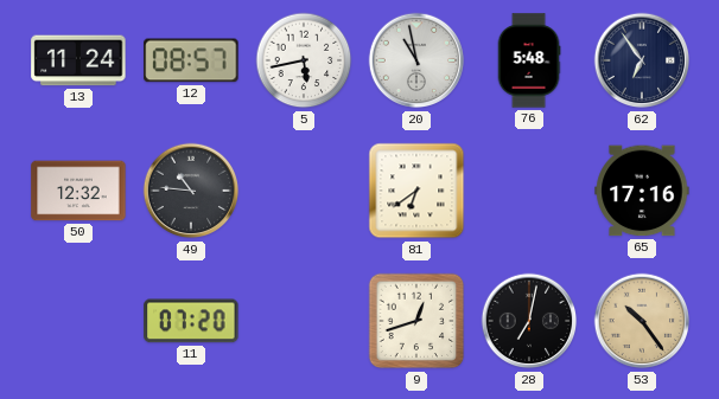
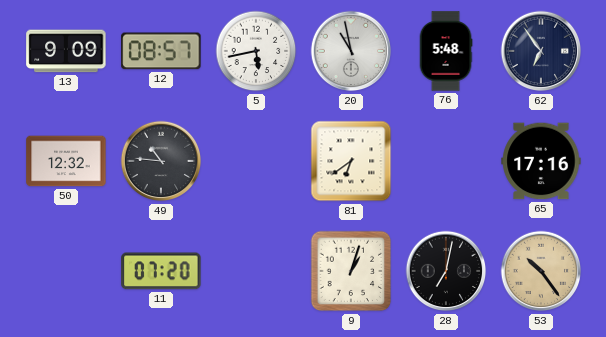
13: 11:24 -> 9:09
9: 12:42 -> 1:03
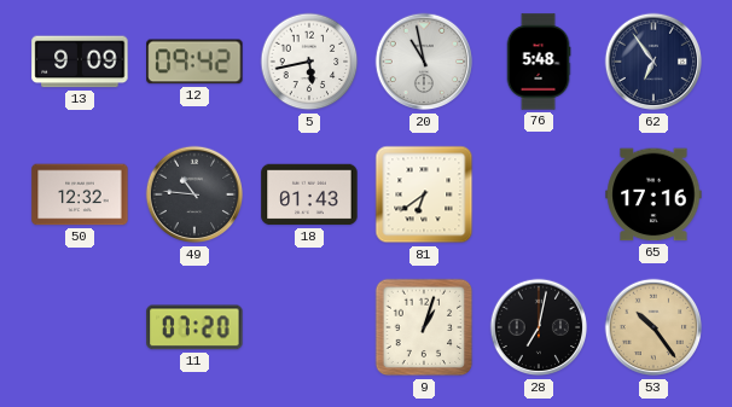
12: 08:57 -> 09:42
18: none -> 01:43
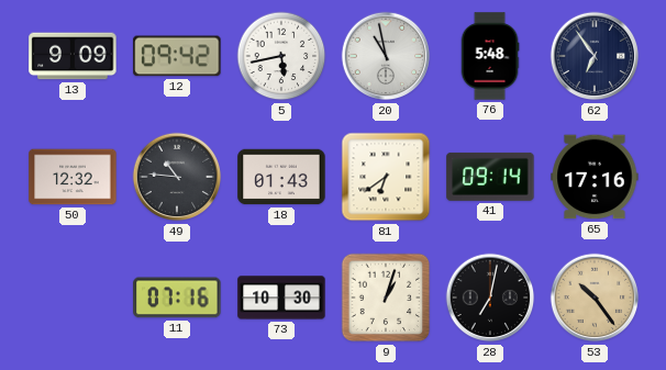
41: none -> 09:14
11: 07:20 -> 07:16
73: none -> 10:30
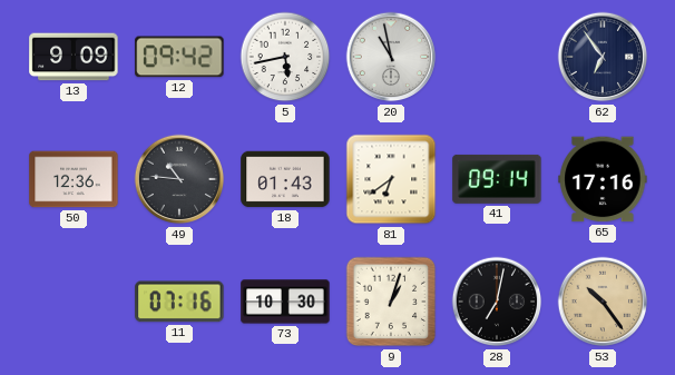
76: 5:48 -> none
50: 12:32 -> 12:36
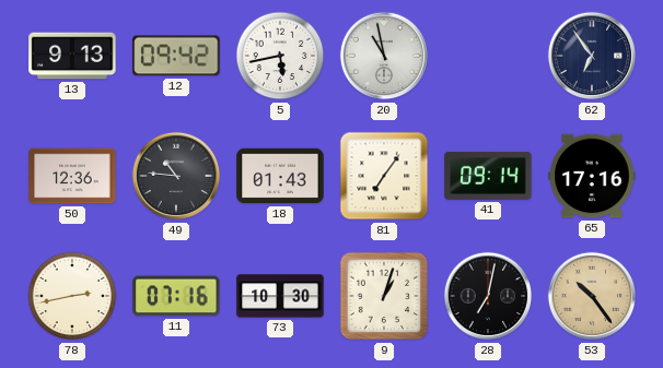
13: 9:09 -> 9:13
81: 6:39 -> 7:06
78: none -> 2:43
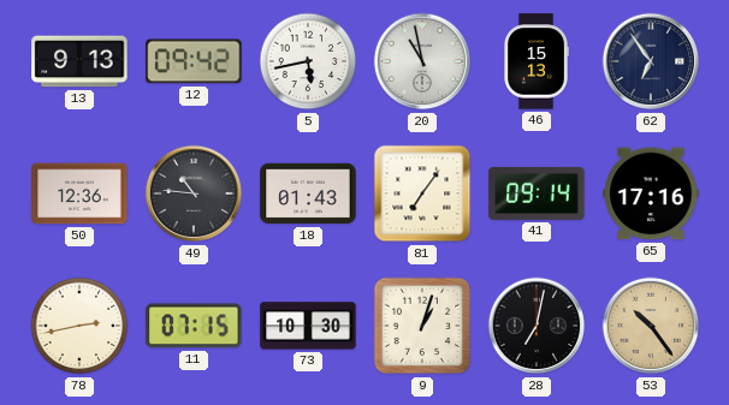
46: none -> 15:13
11: 07:16 -> 07:15
